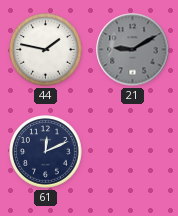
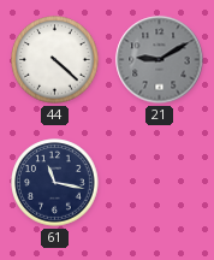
44: 1:47 -> 4:22
61: 12:11 -> 11:17
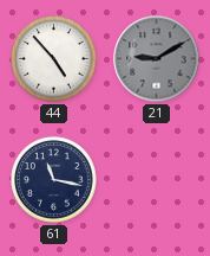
44: 4:22 -> 4:53
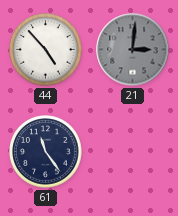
21: 9:10 -> 3:01
61: 11:17 -> 11:24
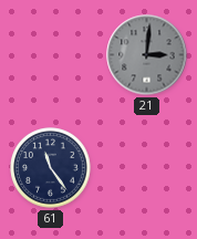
44: 4:53 -> none
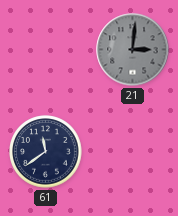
61: 11:24 -> 11:39
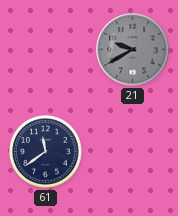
21: 3:01 -> 9:40
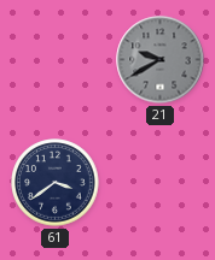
61: 11:39 -> 3:39
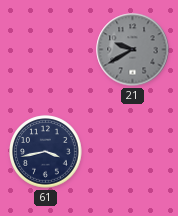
61: 3:39 -> 3:43
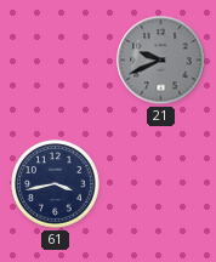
21: 9:40 -> 9:41
